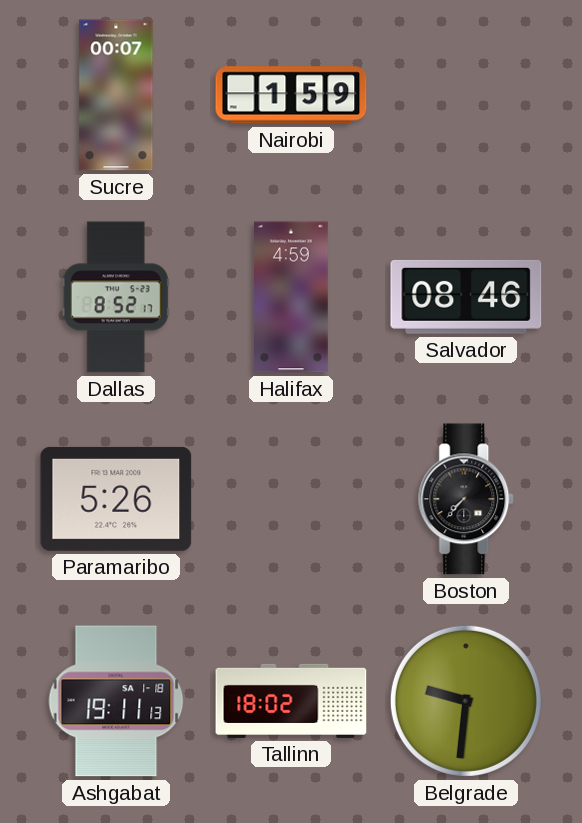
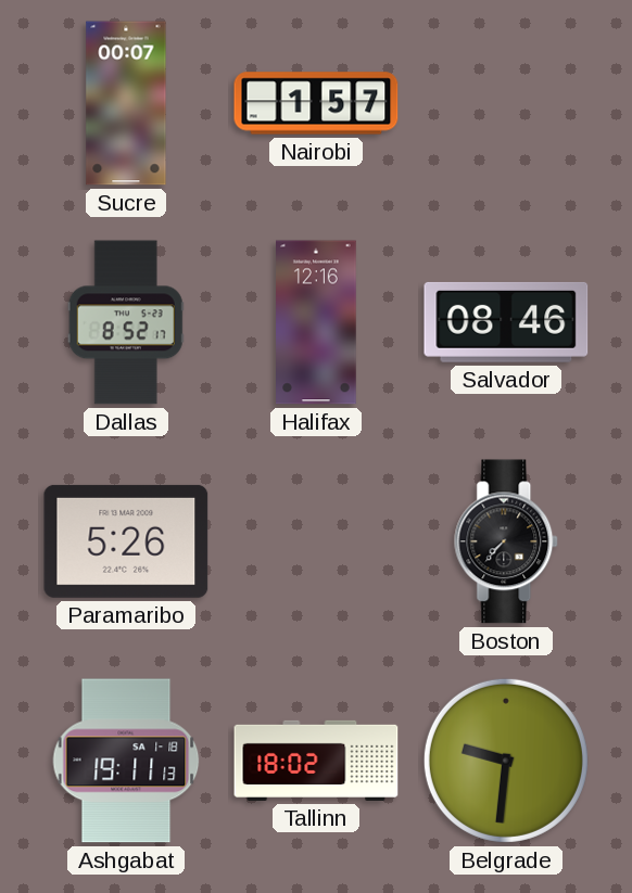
Nairobi: 1:59 -> 1:57
Halifax: 4:59 -> 12:16
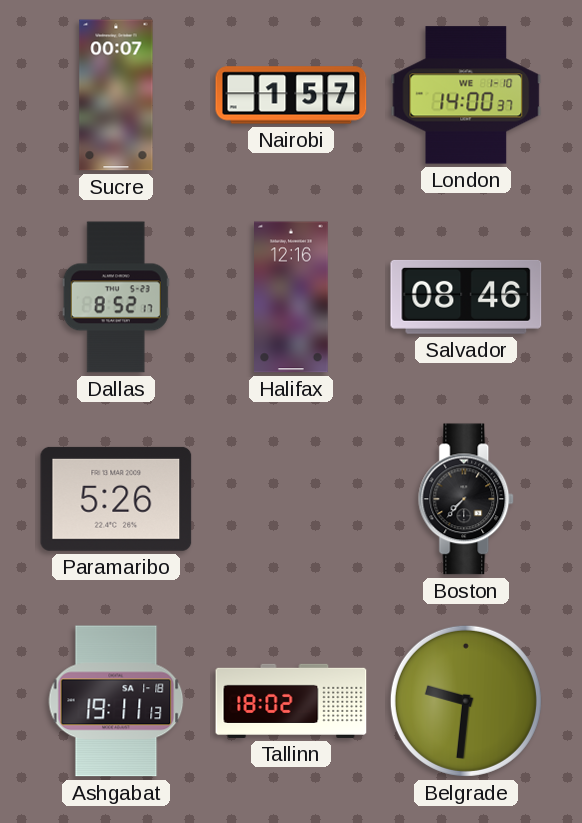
London: none -> 14:00
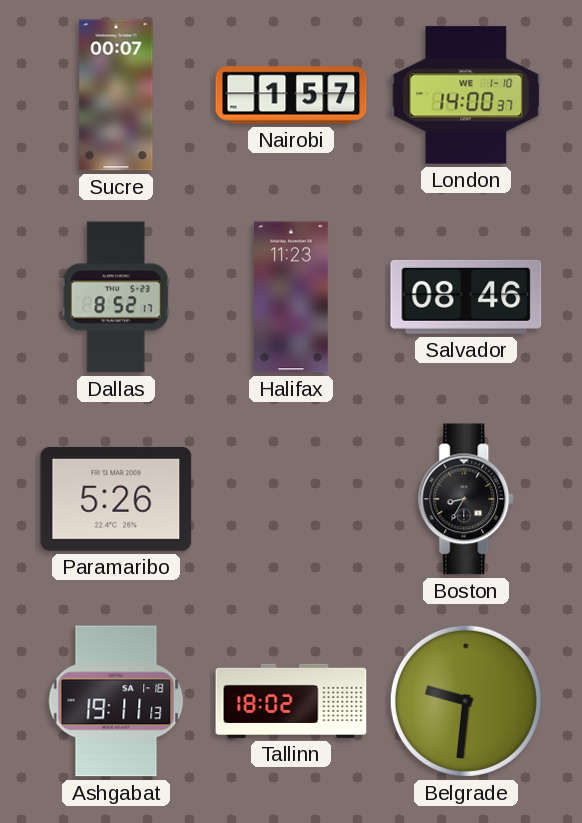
Halifax: 12:16 -> 11:23
Boston: 7:37 -> 8:35
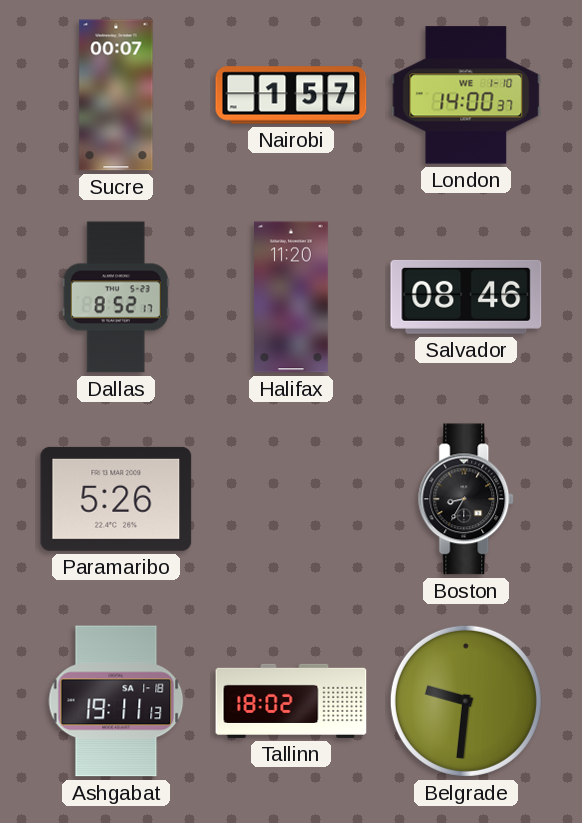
Halifax: 11:23 -> 11:20
